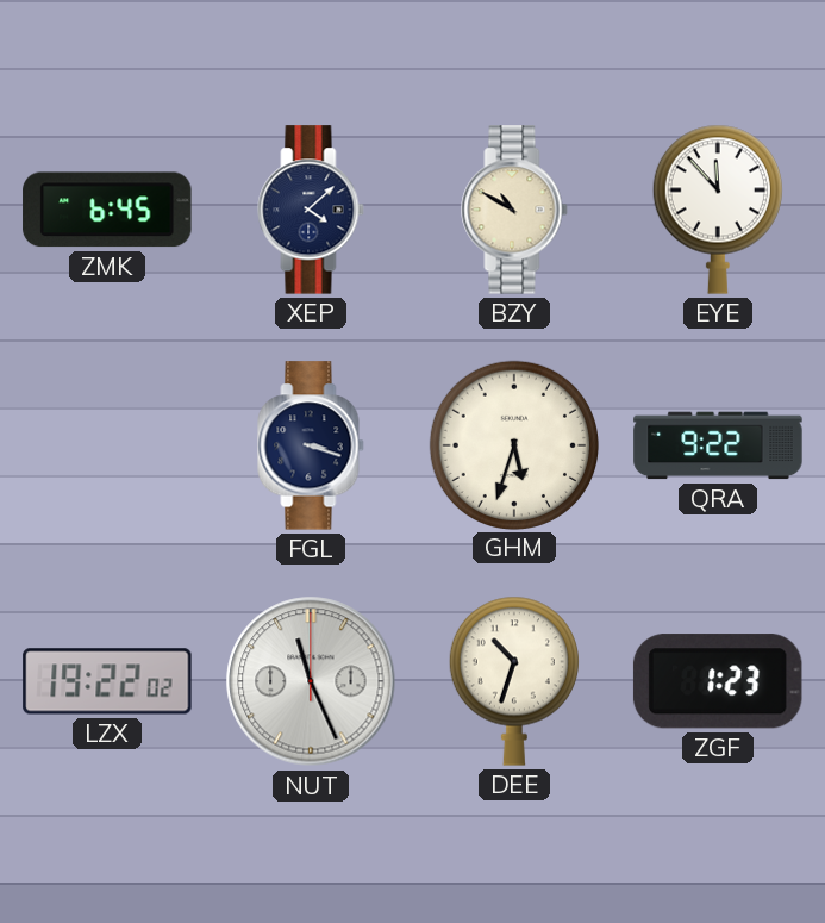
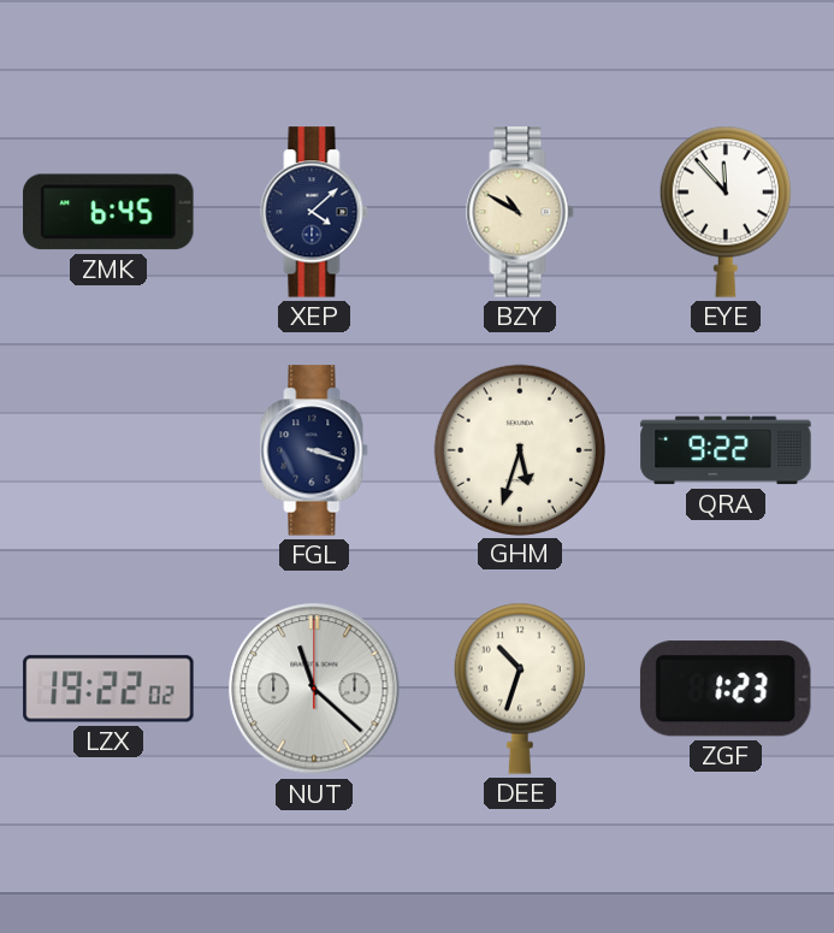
NUT: 11:26 -> 11:22
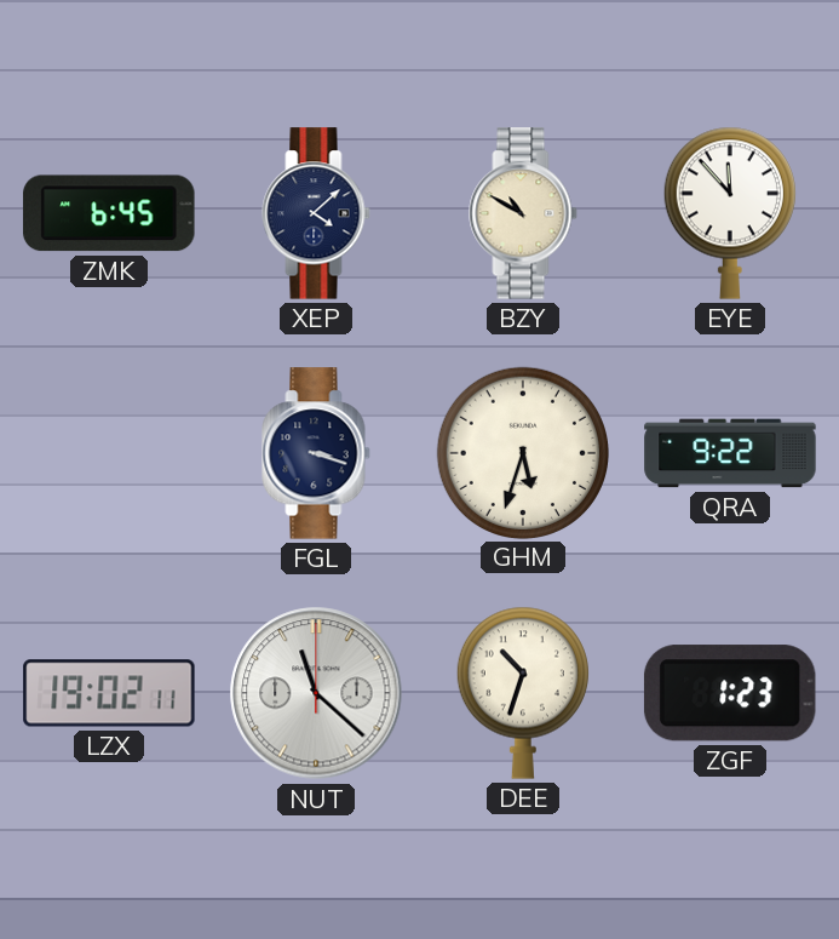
LZX: 19:22 -> 19:02
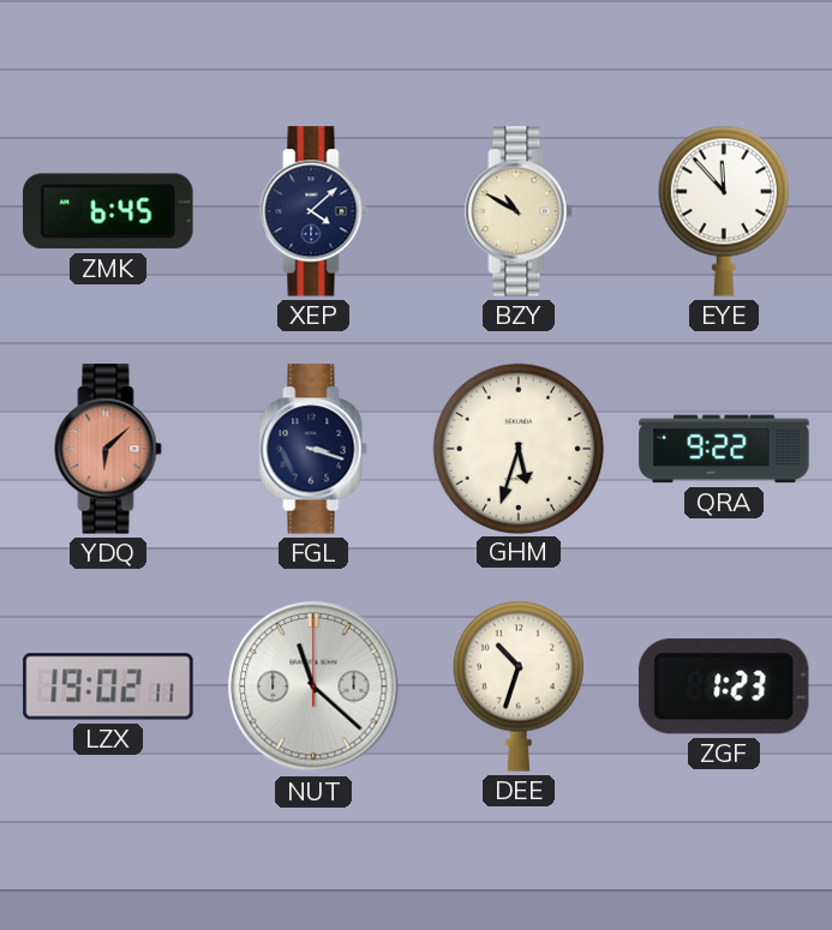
YDQ: none -> 6:08
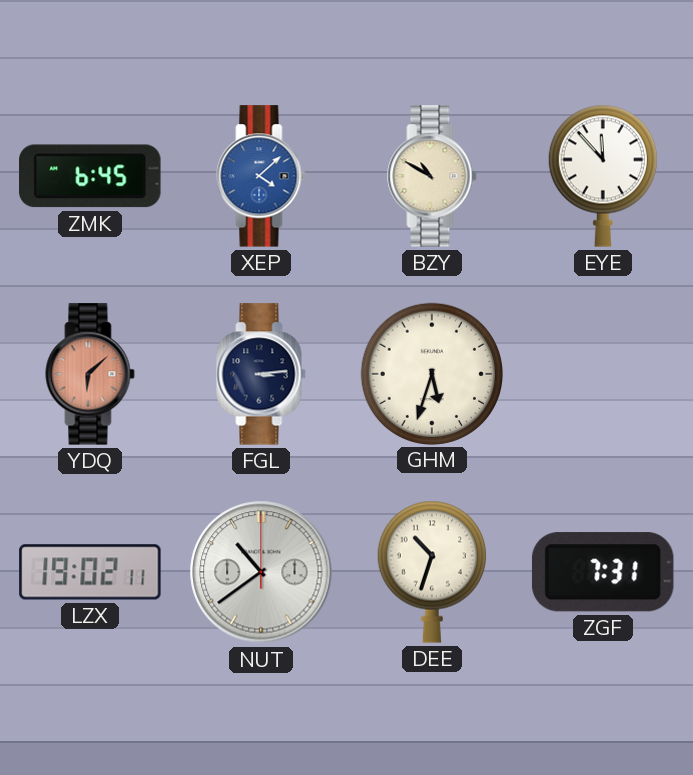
XEP dial: navy -> blue
FGL: 3:18 -> 3:14
QRA: 9:22 -> none
NUT: 11:22 -> 10:39
ZGF: 1:23 -> 7:31
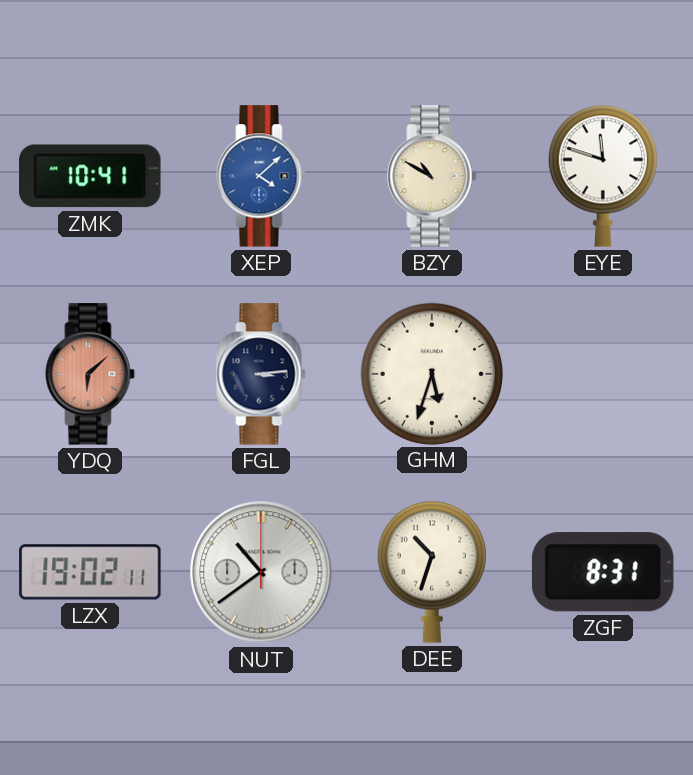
ZMK: 6:45 -> 10:41
EYE: 11:53 -> 11:48
ZGF: 7:31 -> 8:31
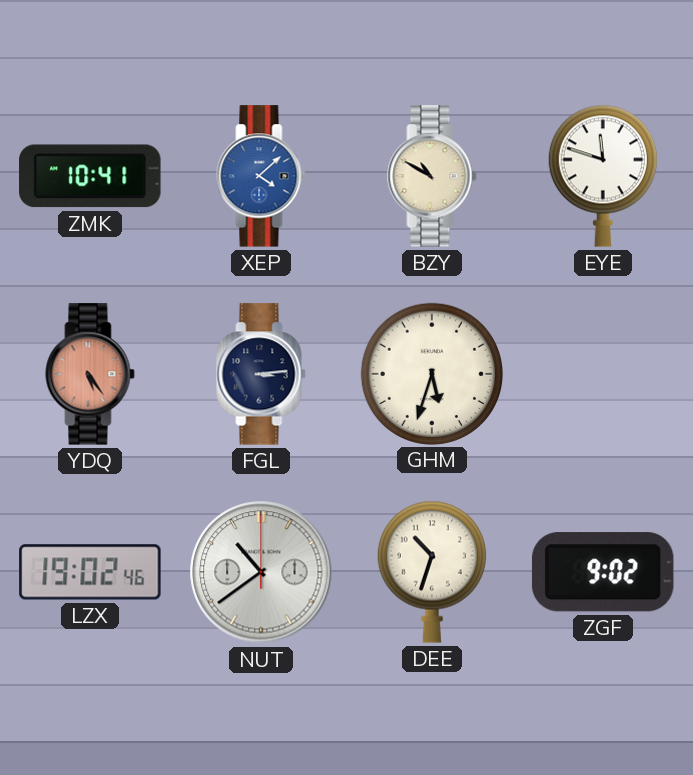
YDQ: 6:08 -> 5:24
LZX: 19:02:11 -> 19:02:46
ZGF: 8:31 -> 9:02
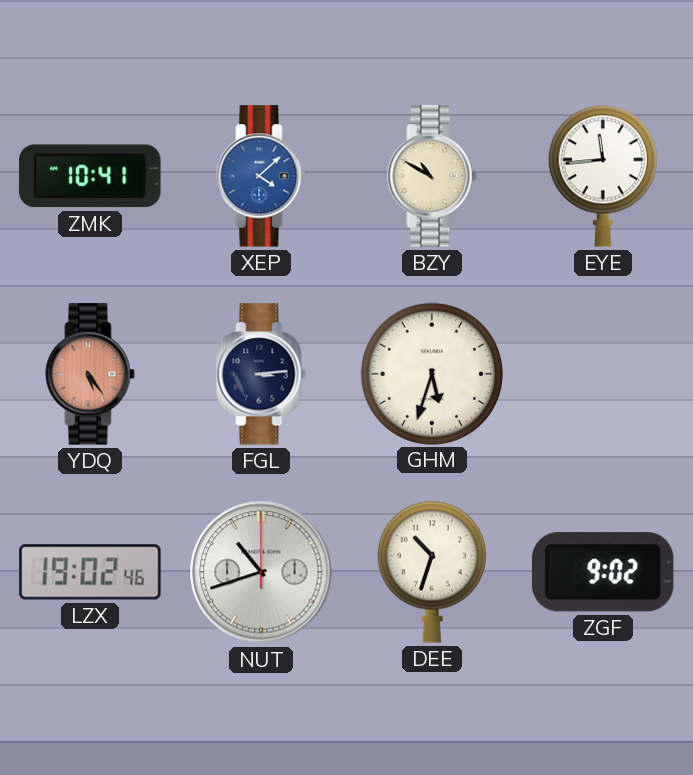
EYE: 11:48 -> 11:44
NUT: 10:39 -> 10:42
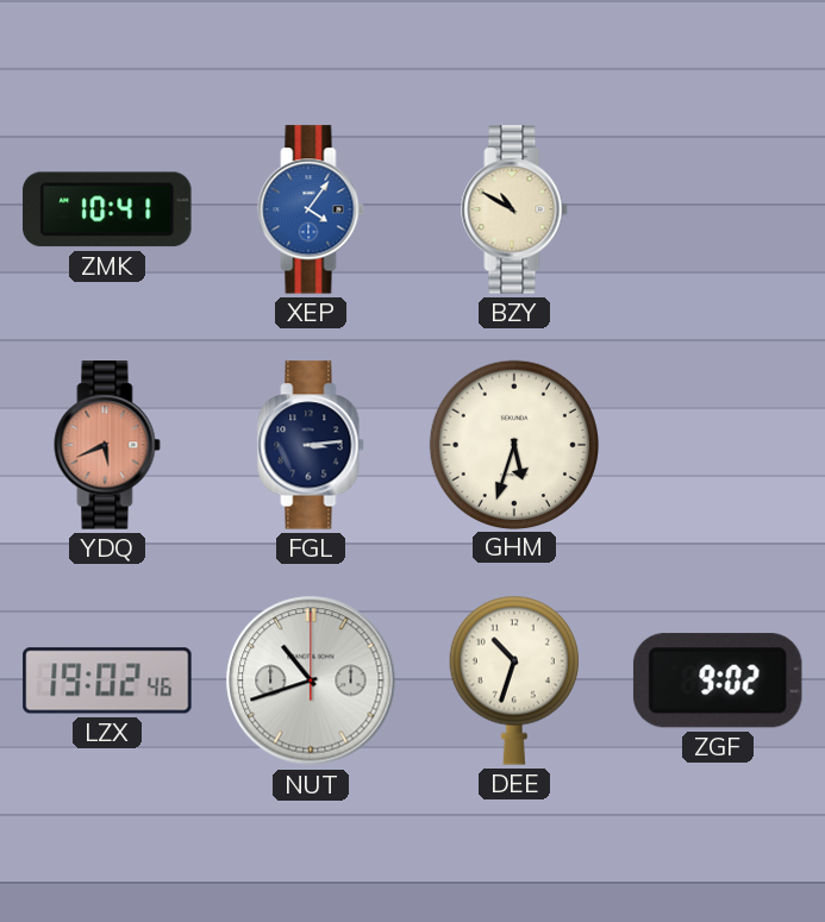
XEP: 4:08 -> 4:06
EYE: 11:44 -> none
YDQ: 5:24 -> 5:41
